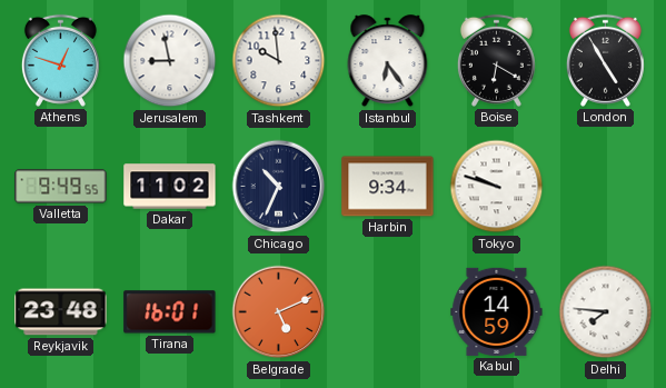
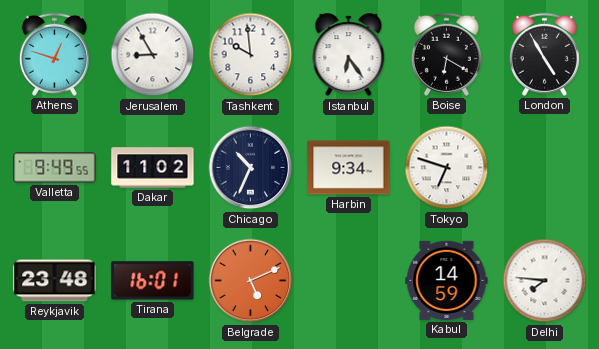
Jerusalem: 8:58 -> 8:55
Tokyo: 9:48 -> 6:48
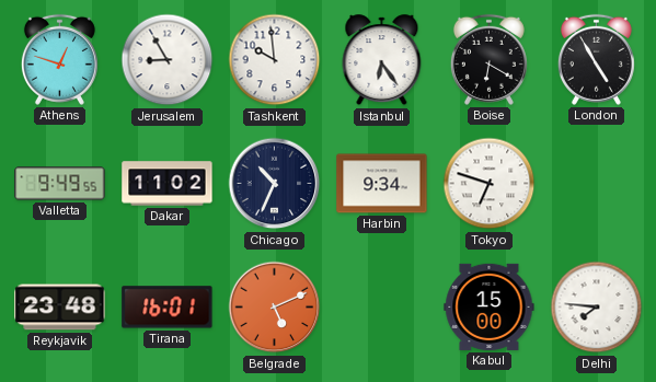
Kabul: 14:59 -> 15:00
